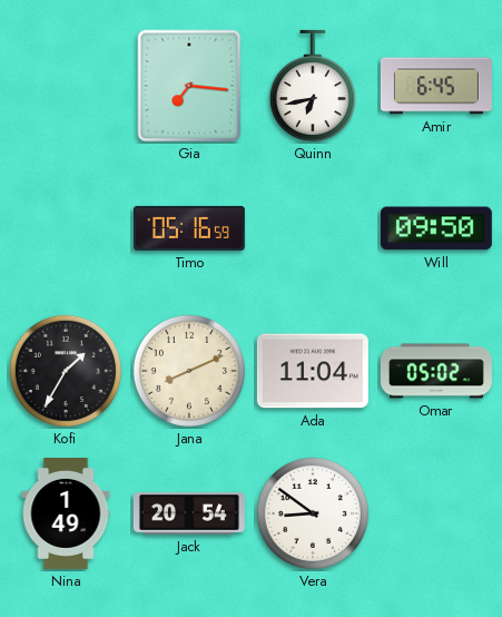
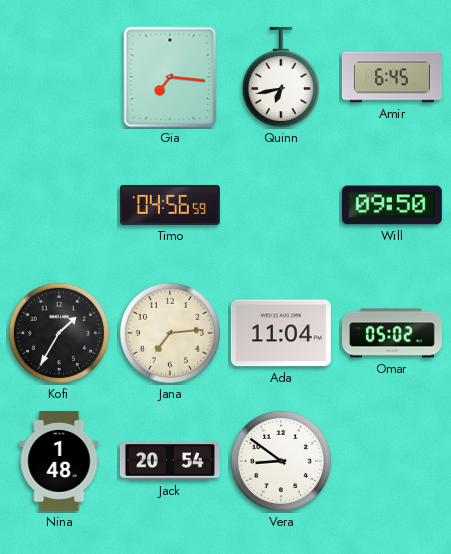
Timo: 05:16 -> 04:56
Jana: 8:11 -> 7:14
Nina: 1:49 -> 1:48
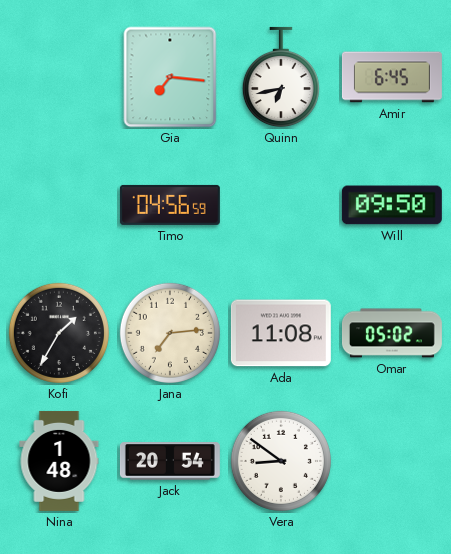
Ada: 11:04 -> 11:08
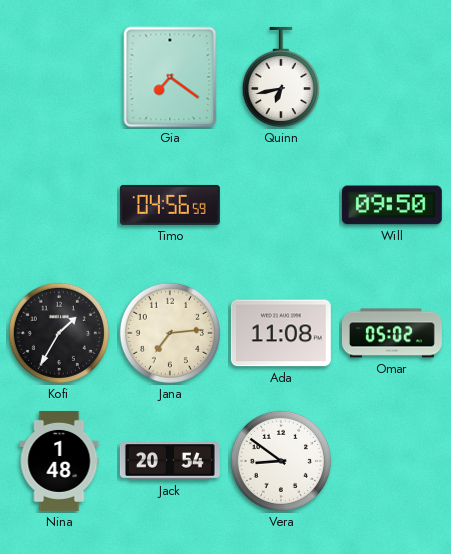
Gia: 7:16 -> 7:21
Amir: 6:45 -> none
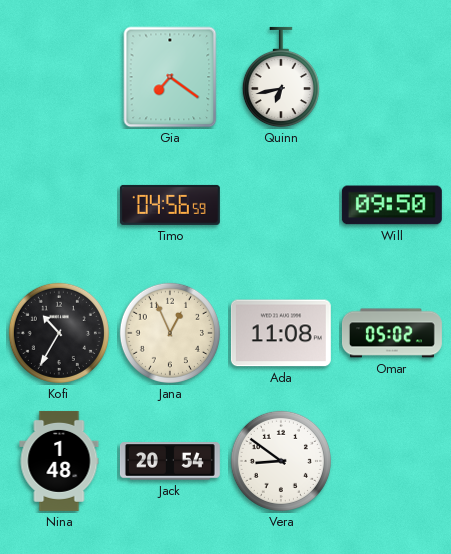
Kofi: 1:35 -> 10:35
Jana: 7:14 -> 12:56
